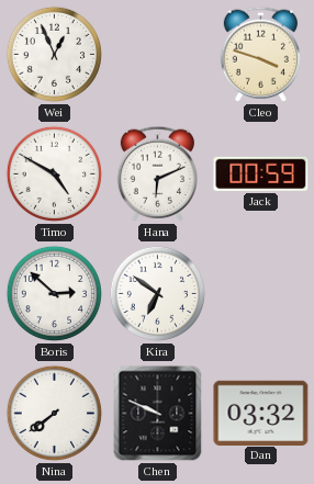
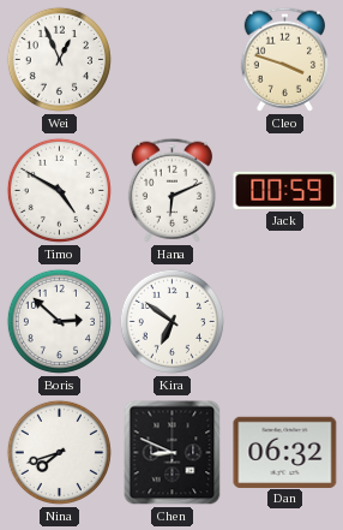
Nina: 7:39 -> 7:42
Chen: 9:49 -> 8:49
Dan: 03:32 -> 06:32
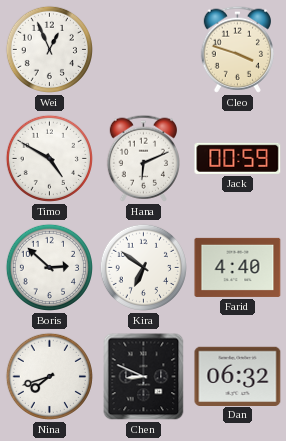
Farid: none -> 4:40
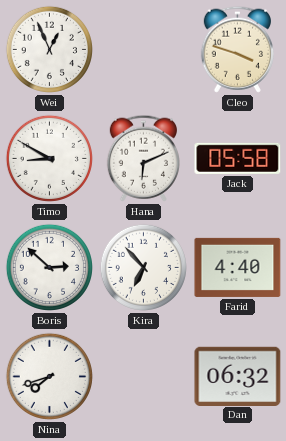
Timo: 4:50 -> 8:50
Jack: 00:59 -> 05:58
Kira: 6:51 -> 6:53
Chen: 8:49 -> none
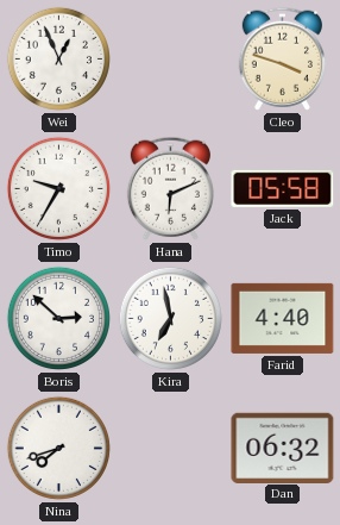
Timo: 8:50 -> 9:35
Kira: 6:53 -> 6:58
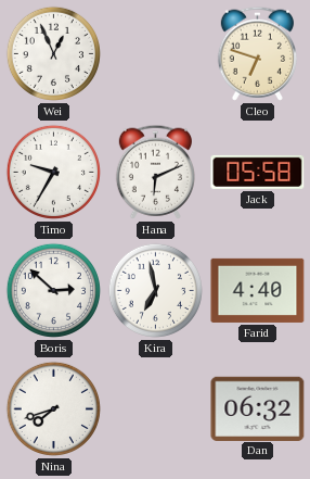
Cleo: 3:48 -> 6:48
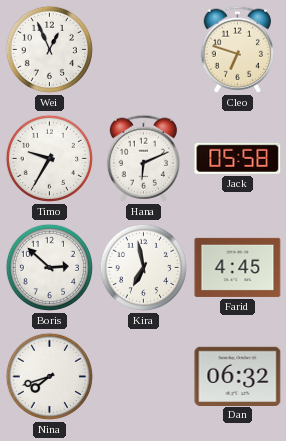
Farid: 4:40 -> 4:45
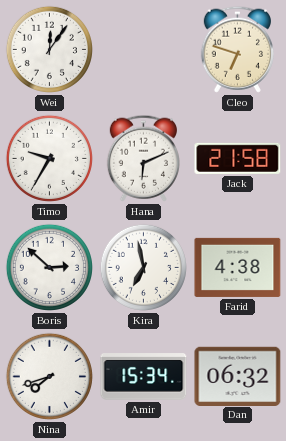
Wei: 12:56 -> 12:06
Jack: 05:58 -> 21:58
Farid: 4:45 -> 4:38
Amir: none -> 15:34
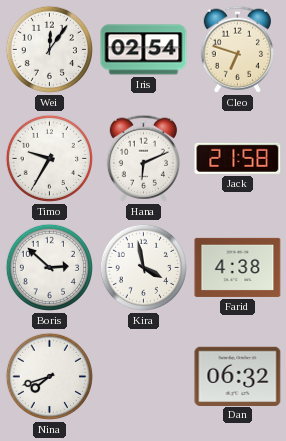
Iris: none -> 02:54
Kira: 6:58 -> 3:58
Amir: 15:34 -> none
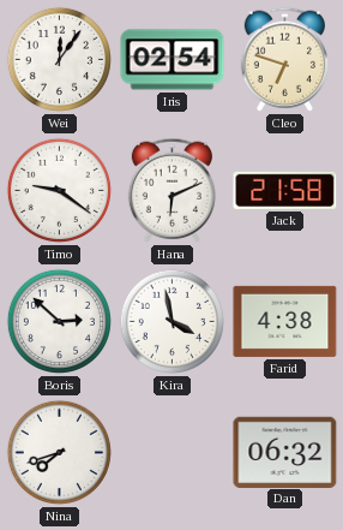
Timo: 9:35 -> 9:21
